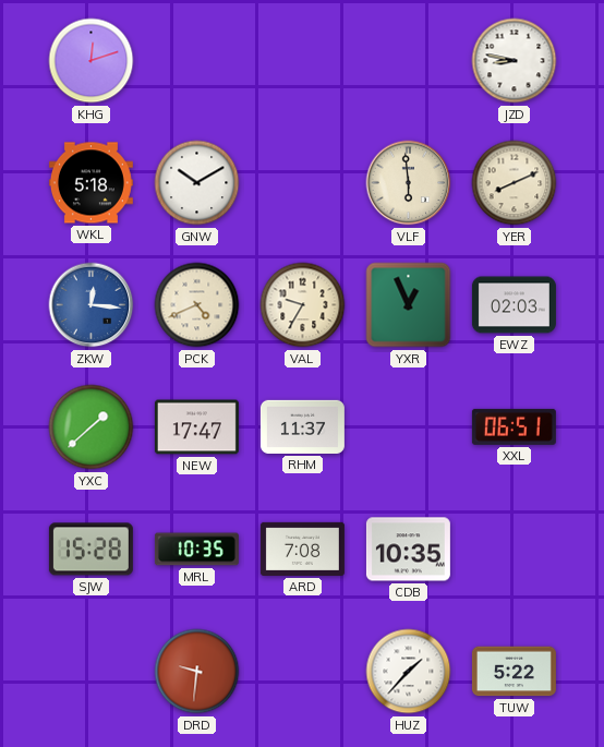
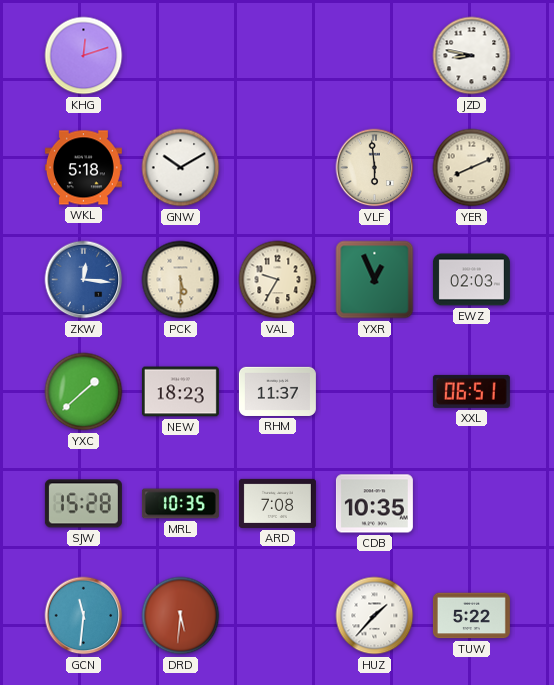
PCK: 4:41 -> 5:30
NEW: 17:47 -> 18:23
GCN: none -> 11:31
DRD: 9:31 -> 5:31
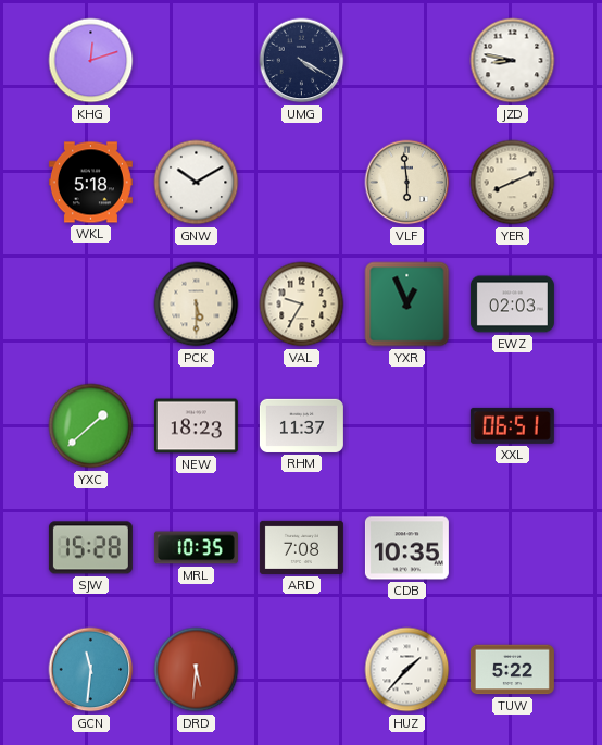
UMG: none -> 4:20
ZKW: 12:16 -> none
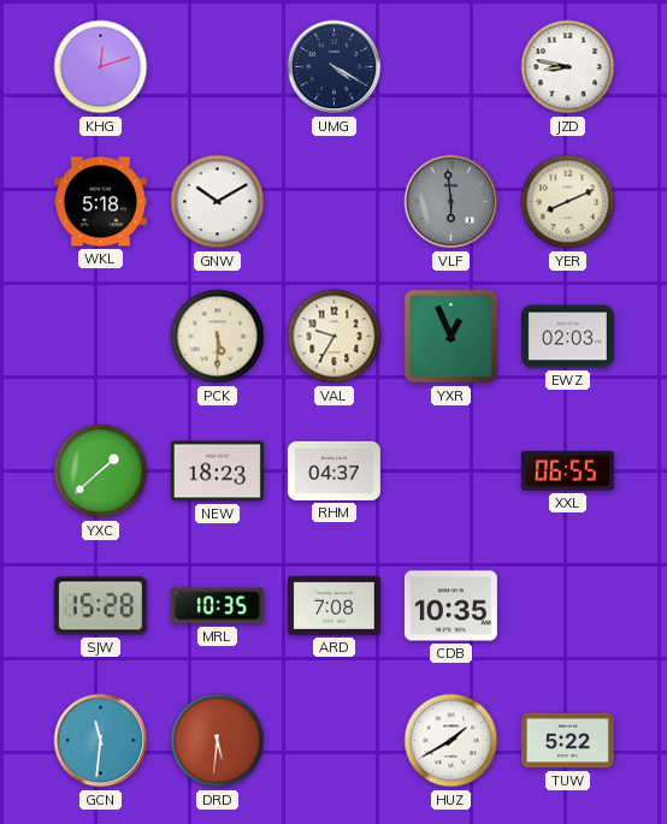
VLF dial: cream -> grey
RHM: 11:37 -> 04:37
XXL: 06:51 -> 06:55
HUZ: 1:37 -> 1:40
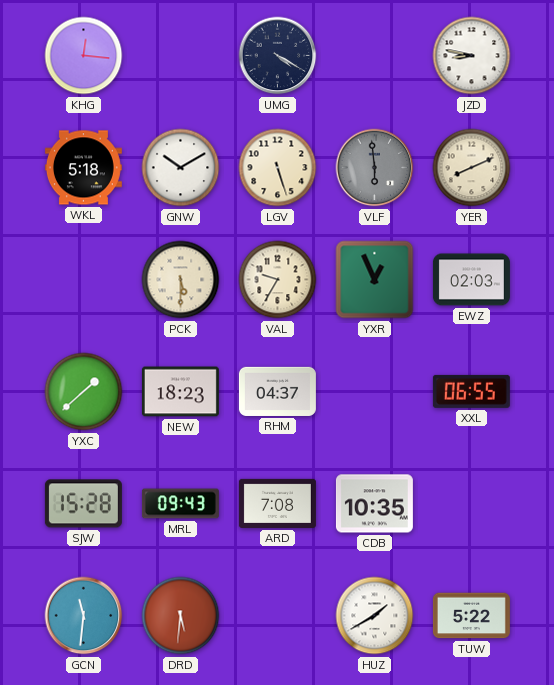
KHG: 12:12 -> 12:16
LGV: none -> 5:27
MRL: 10:35 -> 09:43
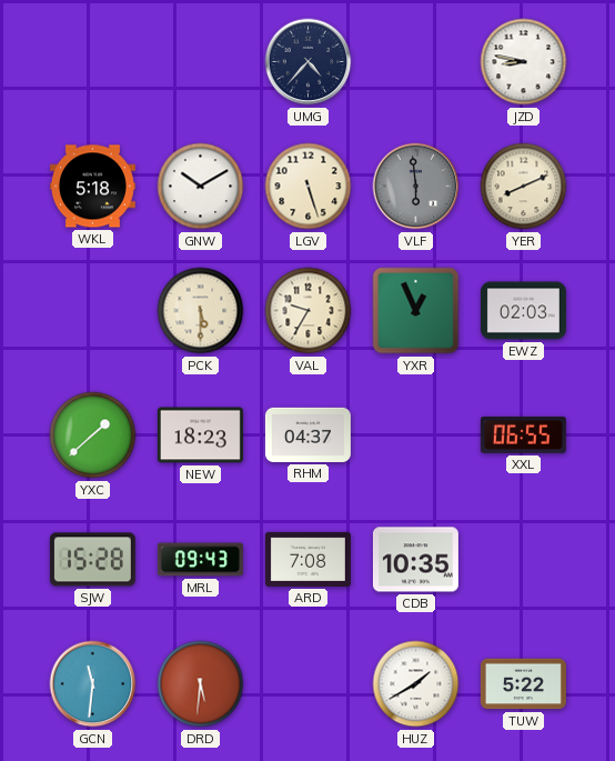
KHG: 12:16 -> none
UMG: 4:20 -> 4:37
